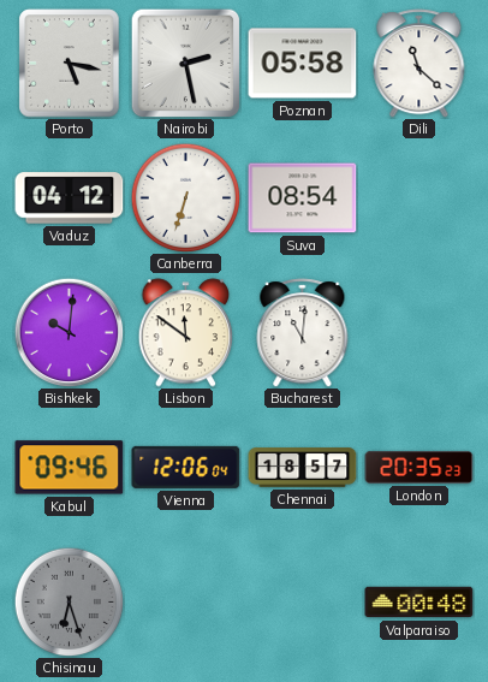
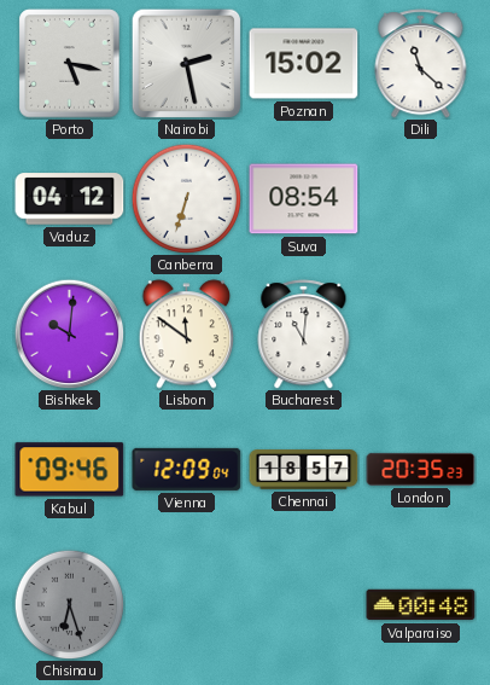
Poznan: 05:58 -> 15:02
Vienna: 12:06 -> 12:09
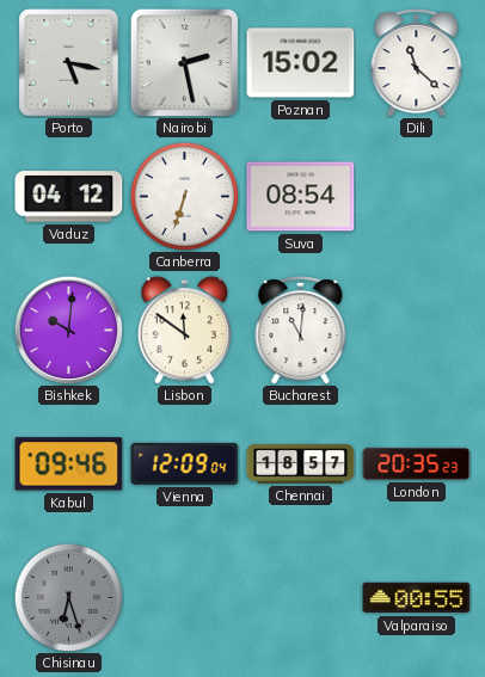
Valparaiso: 00:48 -> 00:55
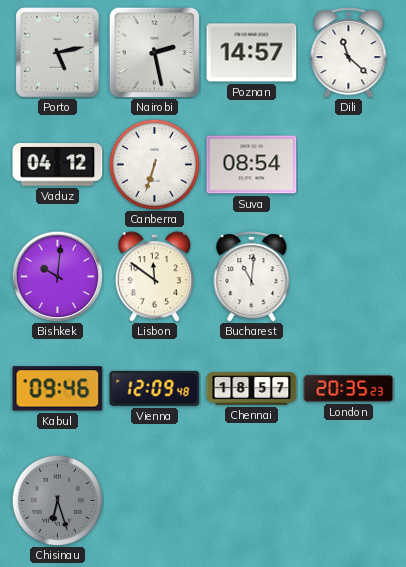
Porto: 5:17 -> 5:13
Poznan: 15:02 -> 14:57
Vienna: 12:09:04 -> 12:09:48
Valparaiso: 00:55 -> none
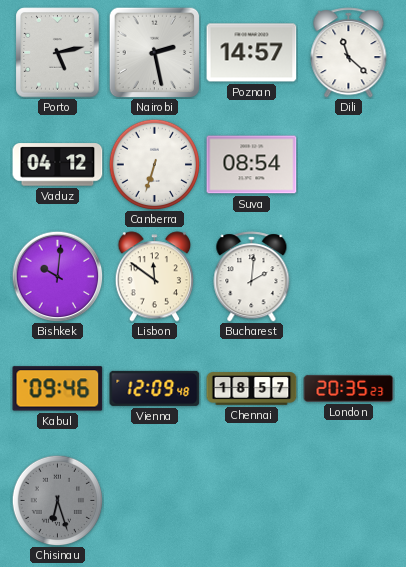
Bucharest: 11:01 -> 2:01
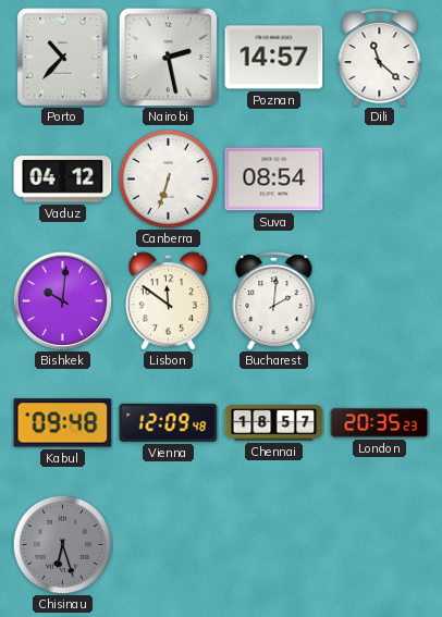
Porto: 5:13 -> 10:37
Kabul: 09:46 -> 09:48
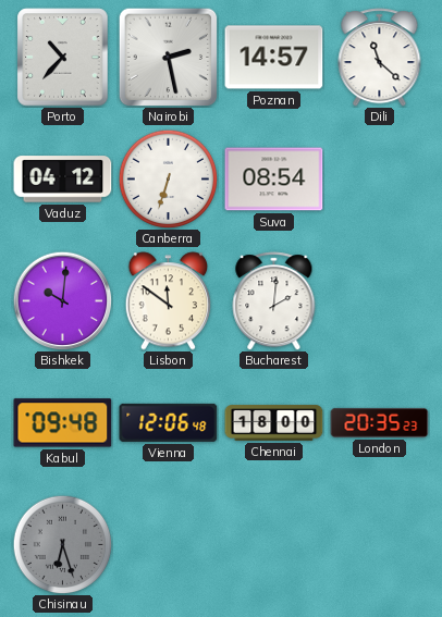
Vienna: 12:09 -> 12:06
Chennai: 18:57 -> 18:00
